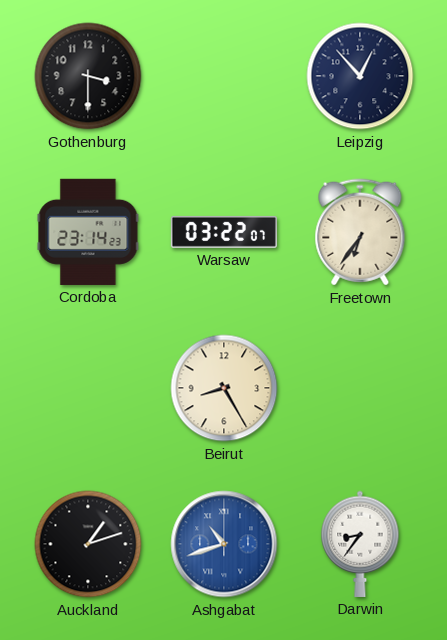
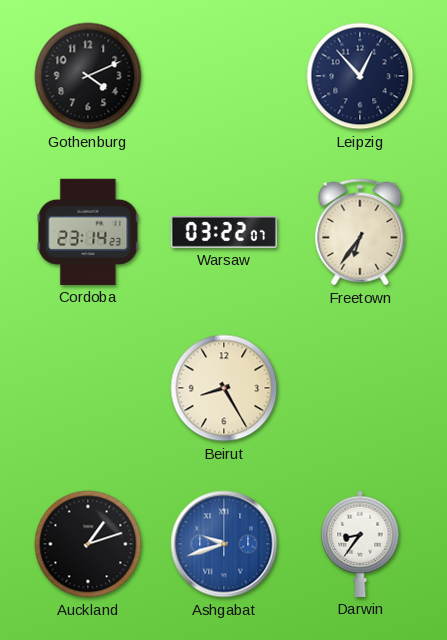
Gothenburg: 3:30 -> 4:11
Ashgabat: 10:42 -> 9:42
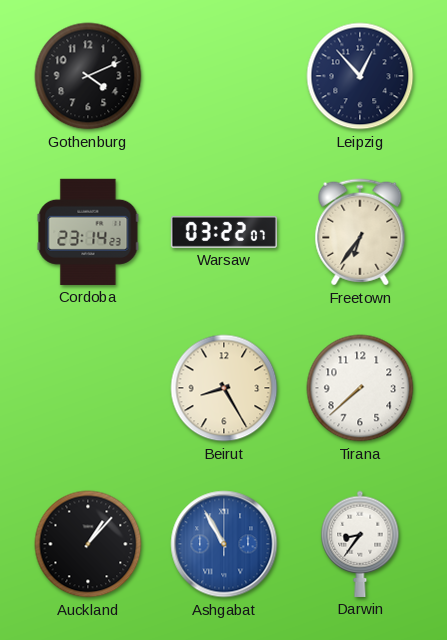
Tirana: none -> 7:38
Auckland: 1:12 -> 1:07
Ashgabat: 9:42 -> 10:55
